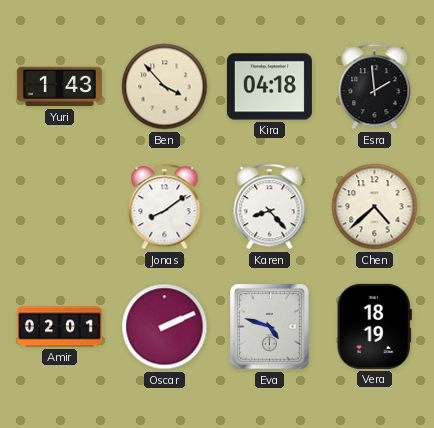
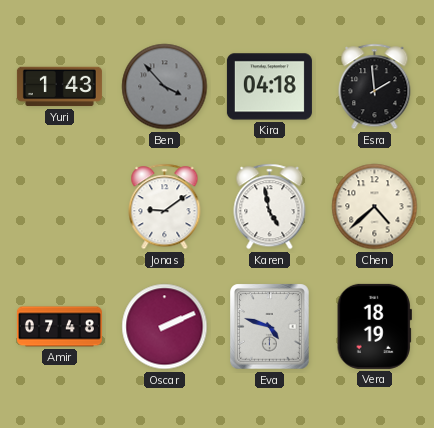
Ben dial: cream -> grey
Jonas: 8:09 -> 9:09
Karen: 8:23 -> 4:58
Amir: 02:01 -> 07:48
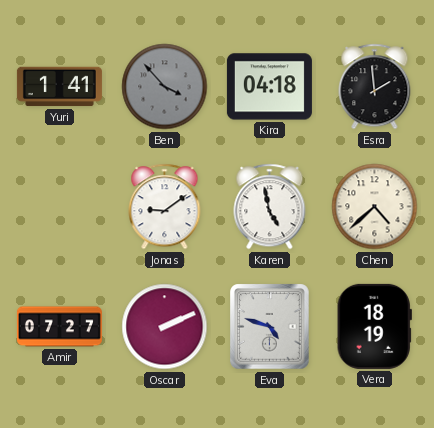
Yuri: 1:43 -> 1:41
Amir: 07:48 -> 07:27
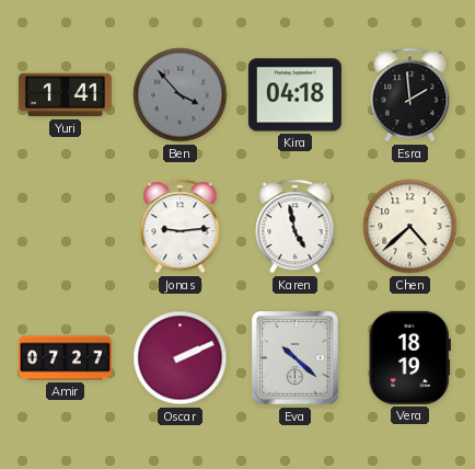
Jonas: 9:09 -> 9:14
Eva: 4:48 -> 10:22
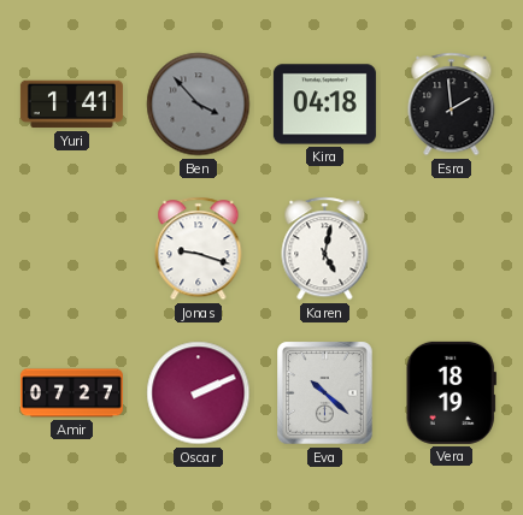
Jonas: 9:14 -> 9:18
Karen: 4:58 -> 5:02
Chen: 4:38 -> none
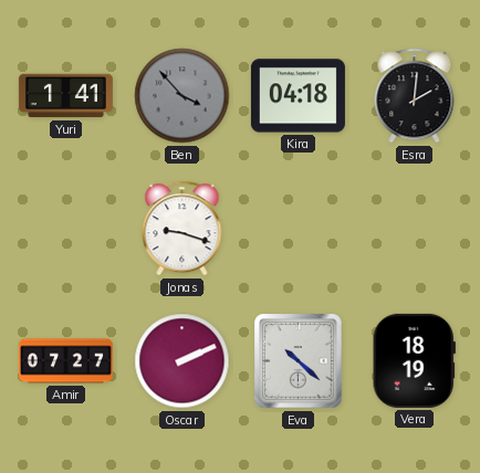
Esra: 1:59 -> 2:01
Karen: 5:02 -> none
